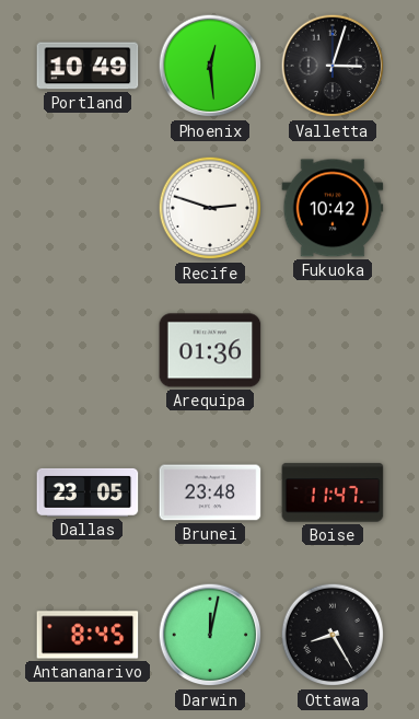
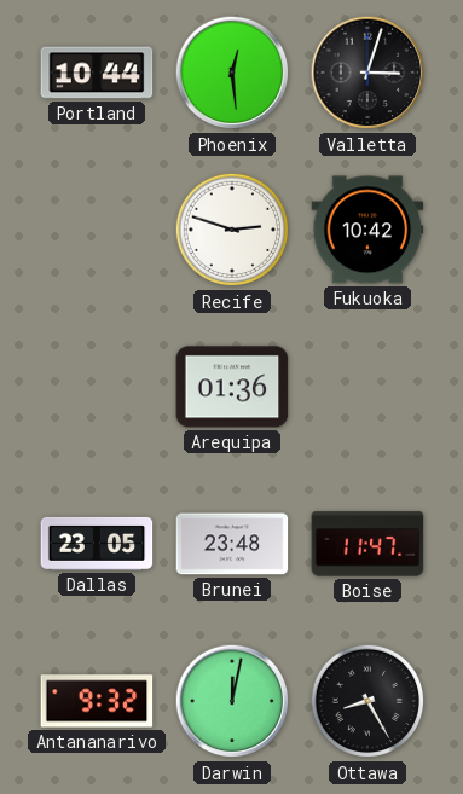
Portland: 10:49 -> 10:44
Antananarivo: 8:45 -> 9:32
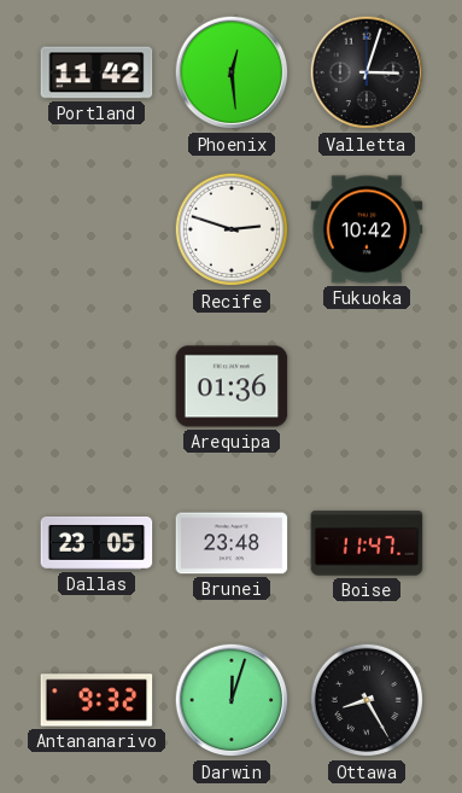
Portland: 10:44 -> 11:42
Darwin: 12:02 -> 12:03
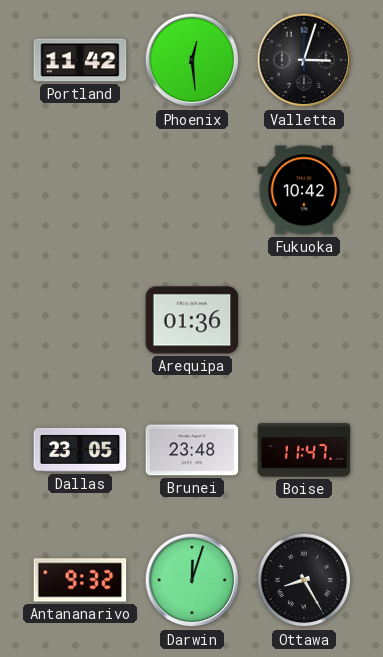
Recife: 2:48 -> none
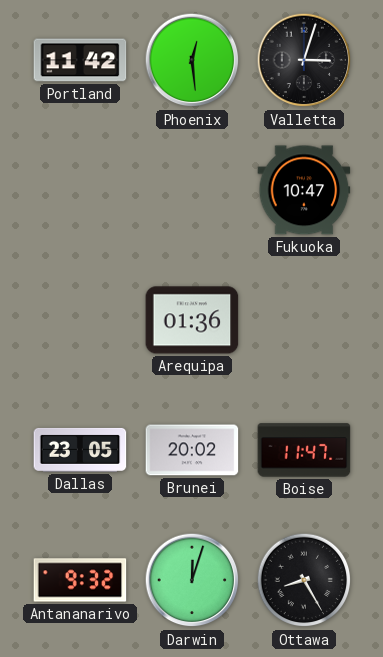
Fukuoka: 10:42 -> 10:47
Brunei: 23:48 -> 20:02
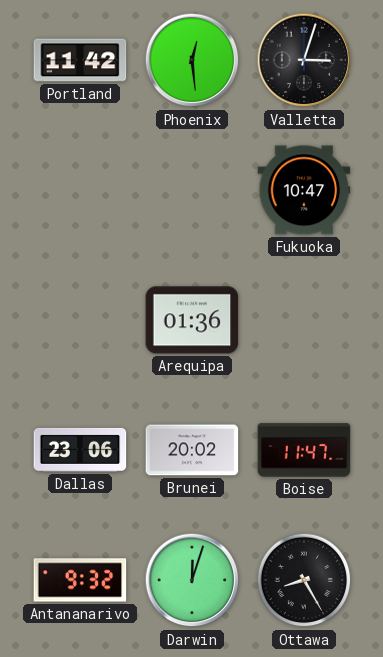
Dallas: 23:05 -> 23:06
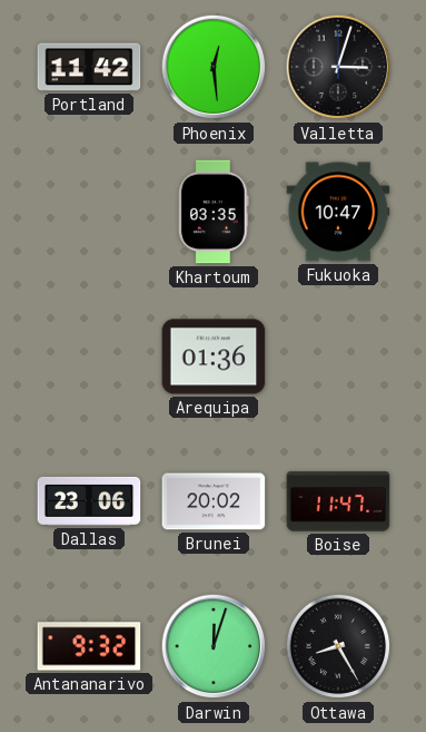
Khartoum: none -> 03:35
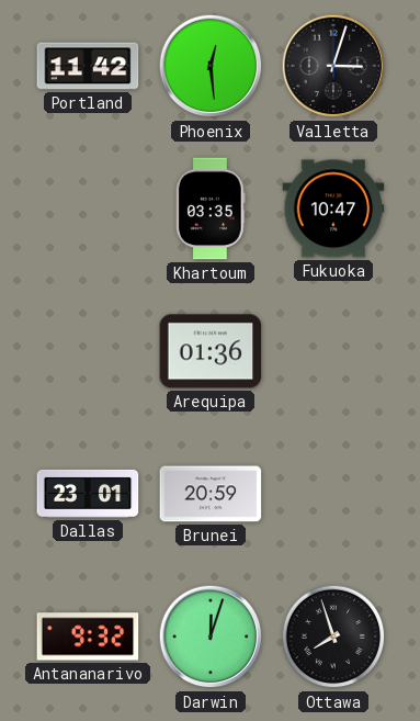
Dallas: 23:06 -> 23:01
Brunei: 20:02 -> 20:59
Boise: 11:47 -> none
Ottawa: 8:25 -> 7:57
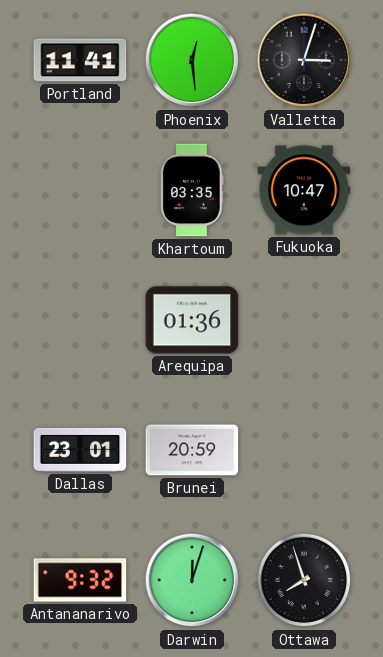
Portland: 11:42 -> 11:41
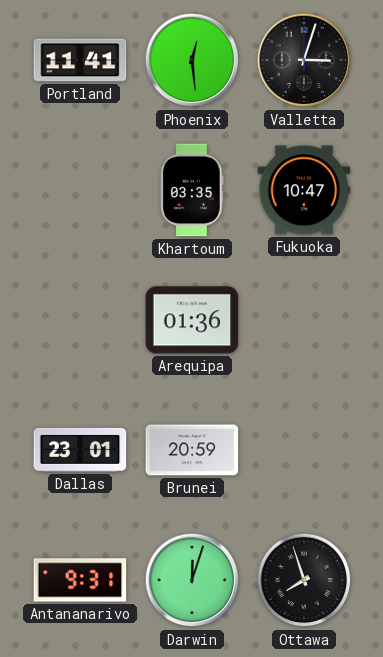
Antananarivo: 9:32 -> 9:31
